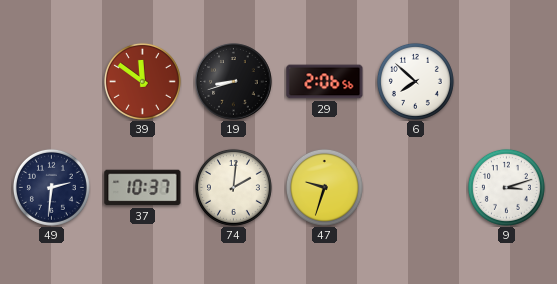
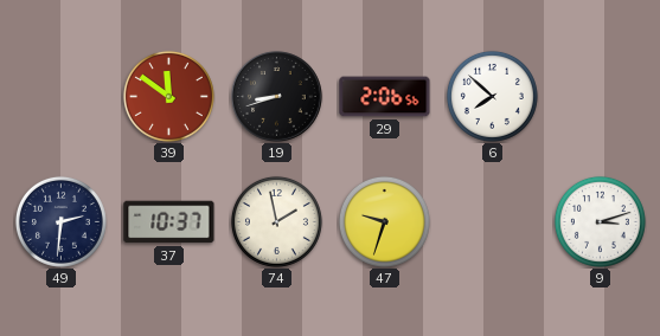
74: 2:01 -> 1:58
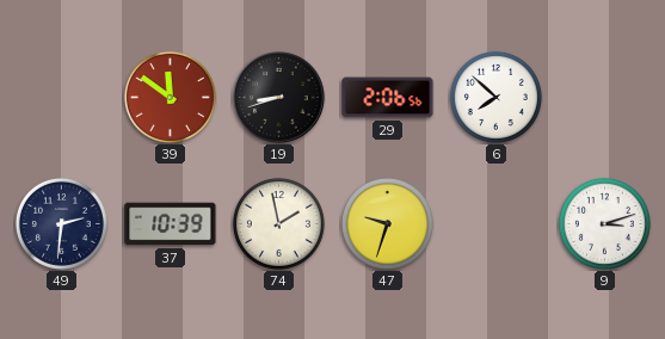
37: 10:37 -> 10:39
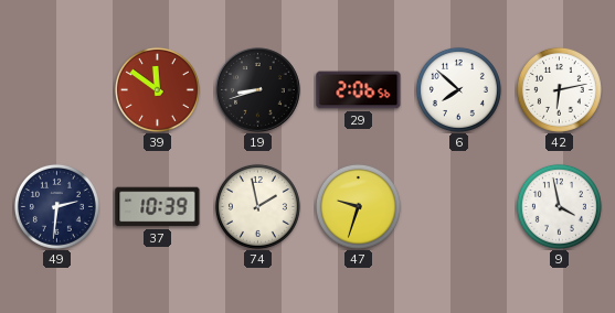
42: none -> 6:13
9: 3:12 -> 3:58
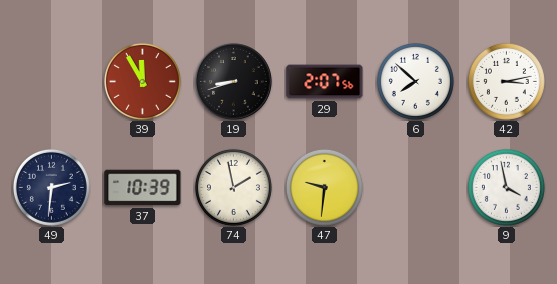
39: 11:51 -> 11:55
29: 2:06 -> 2:07
42: 6:13 -> 3:13
47: 9:33 -> 9:31
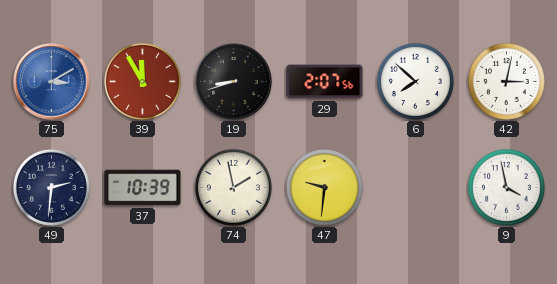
75: none -> 3:10
42: 3:13 -> 3:02
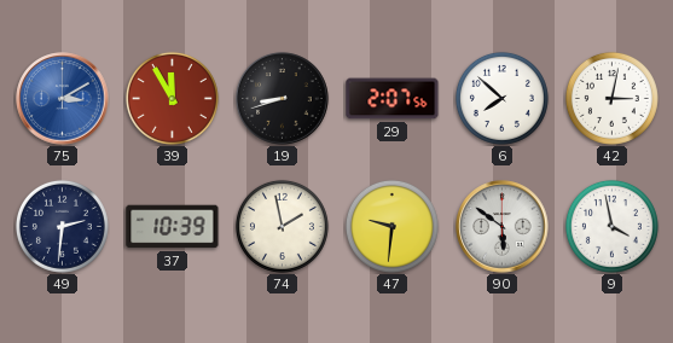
90: none -> 5:51
